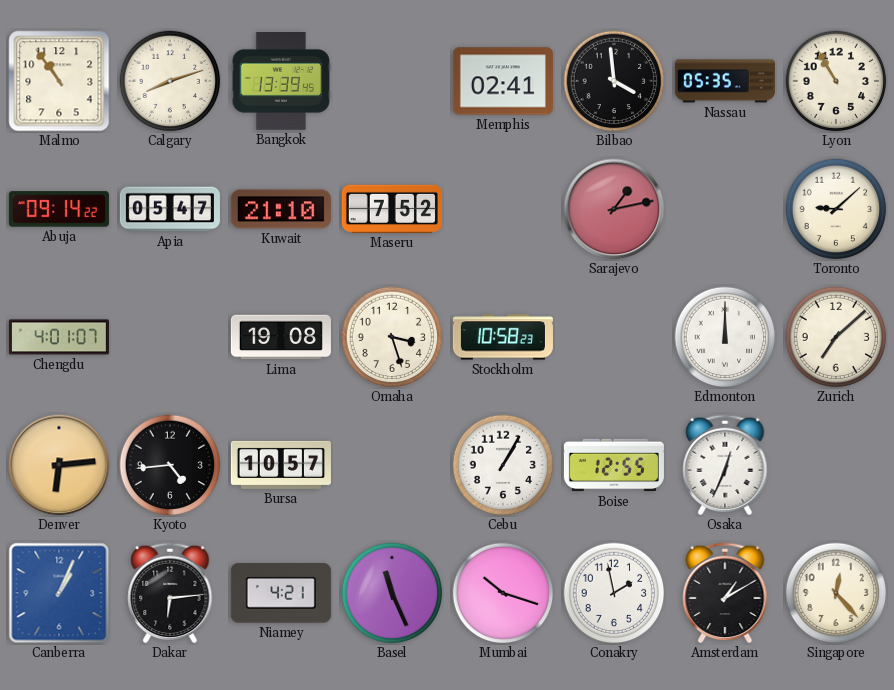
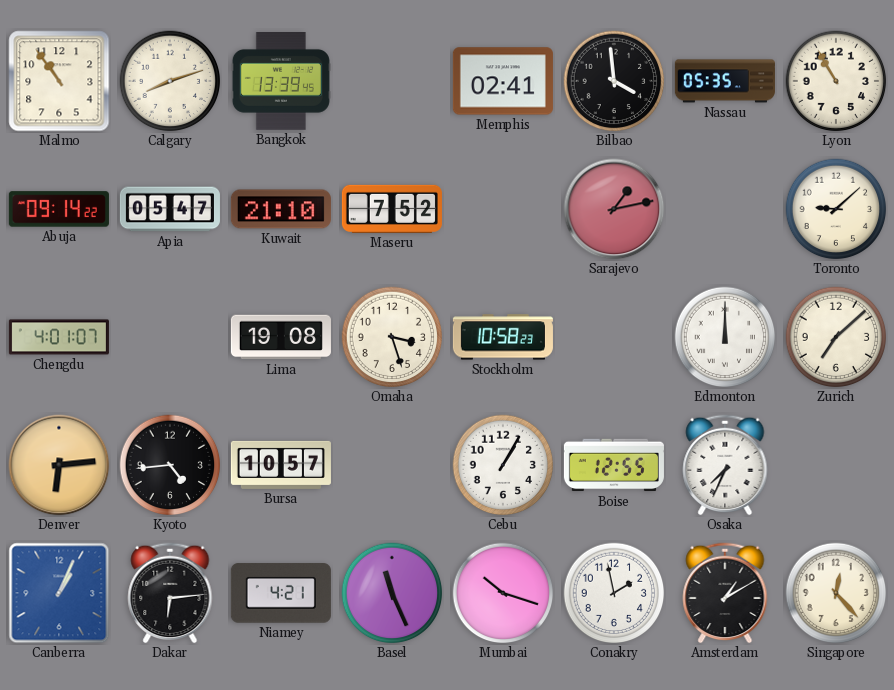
Osaka: 12:34 -> 7:34
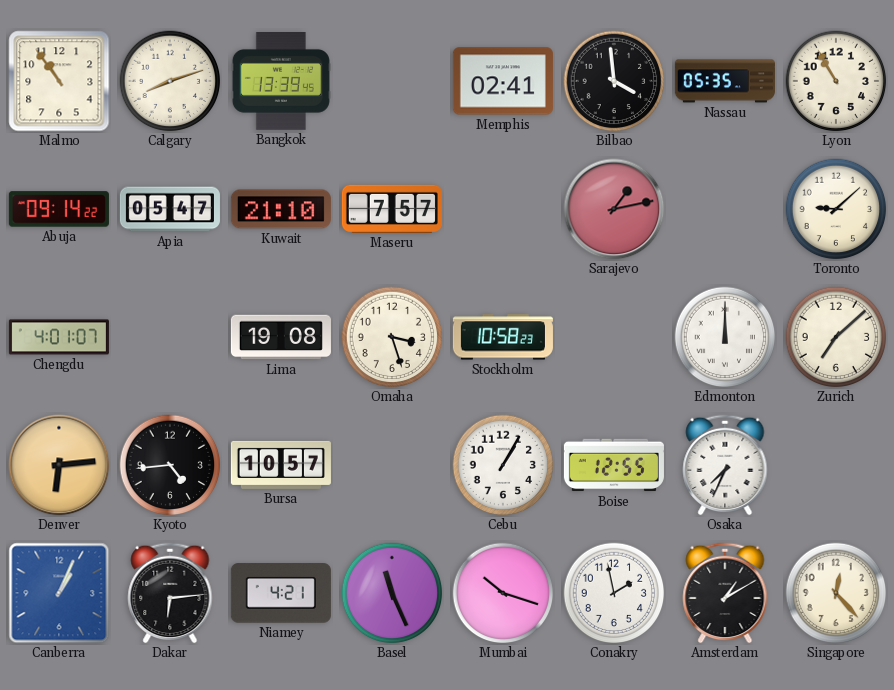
Maseru: 7:52 -> 7:57
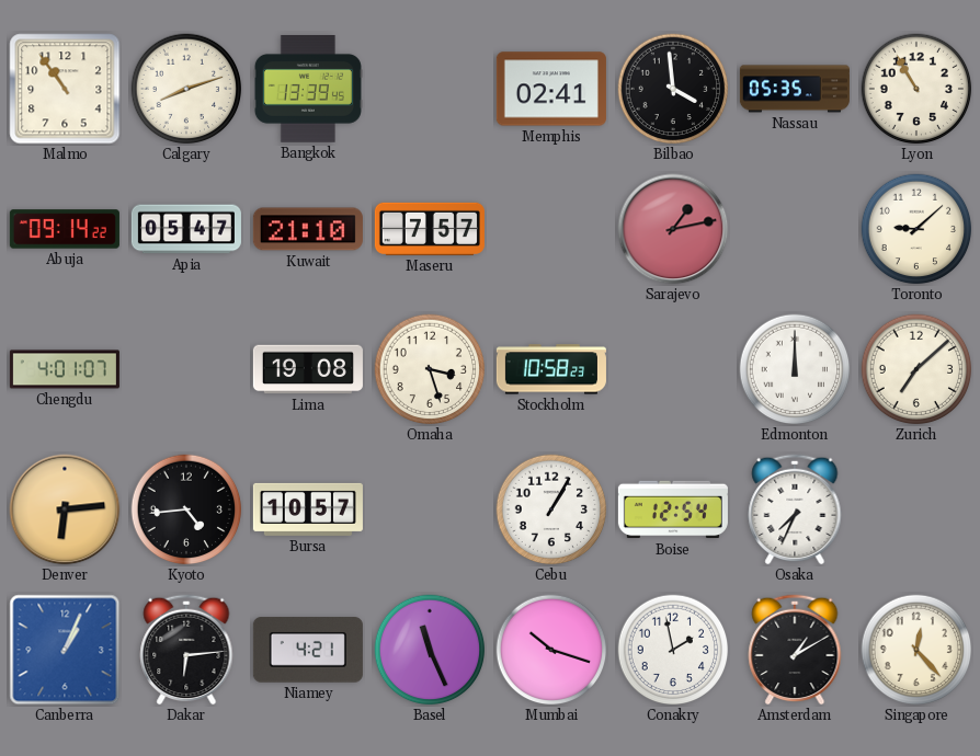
Boise: 12:55 -> 12:54
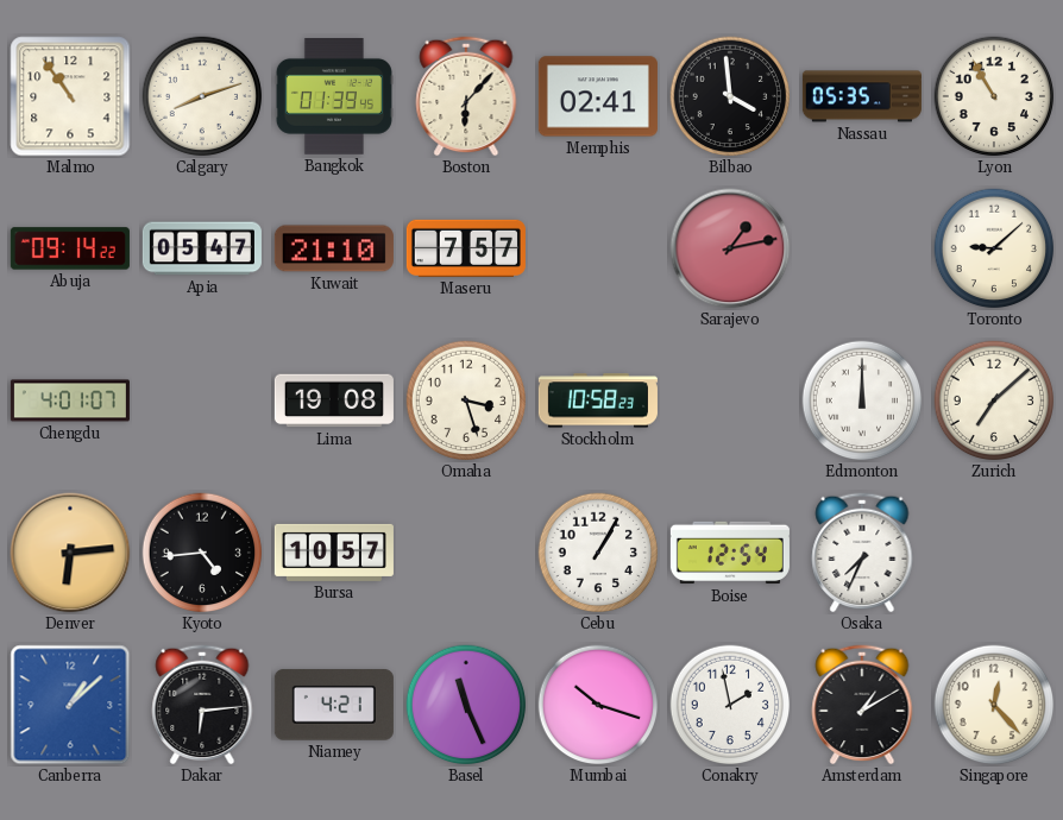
Bangkok: 13:39 -> 01:39
Boston: none -> 6:07
Canberra: 1:04 -> 1:08
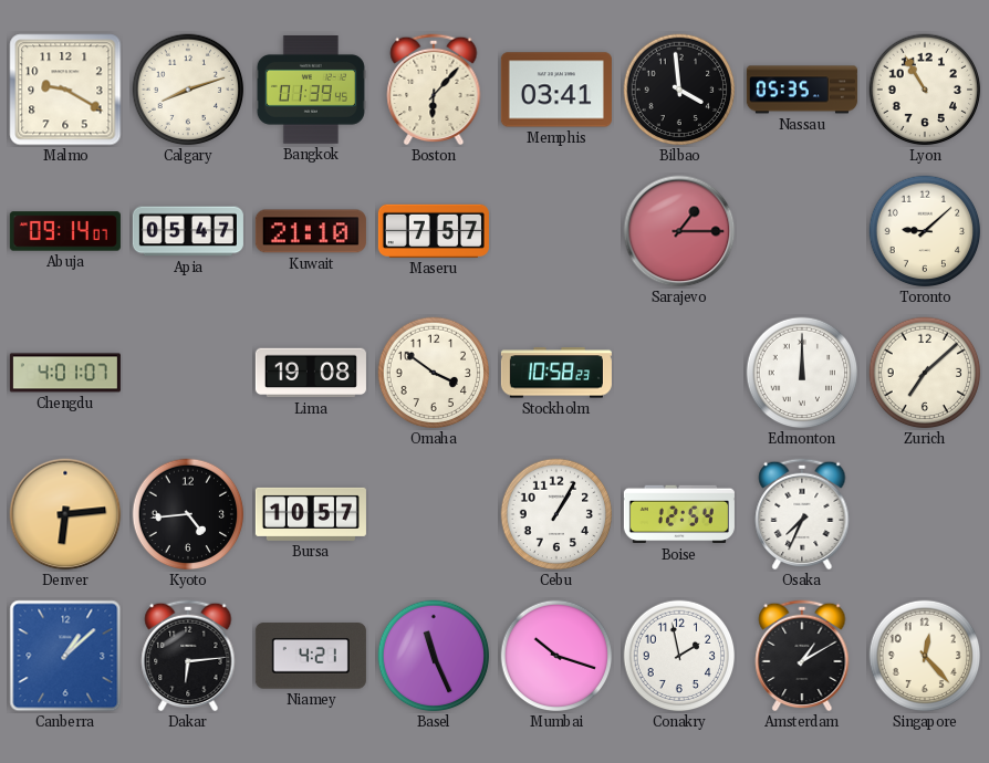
Malmo: 10:54 -> 9:20
Memphis: 02:41 -> 03:41
Abuja: 09:14:22 -> 09:14:07
Sarajevo: 1:13 -> 1:15
Omaha: 3:27 -> 3:51
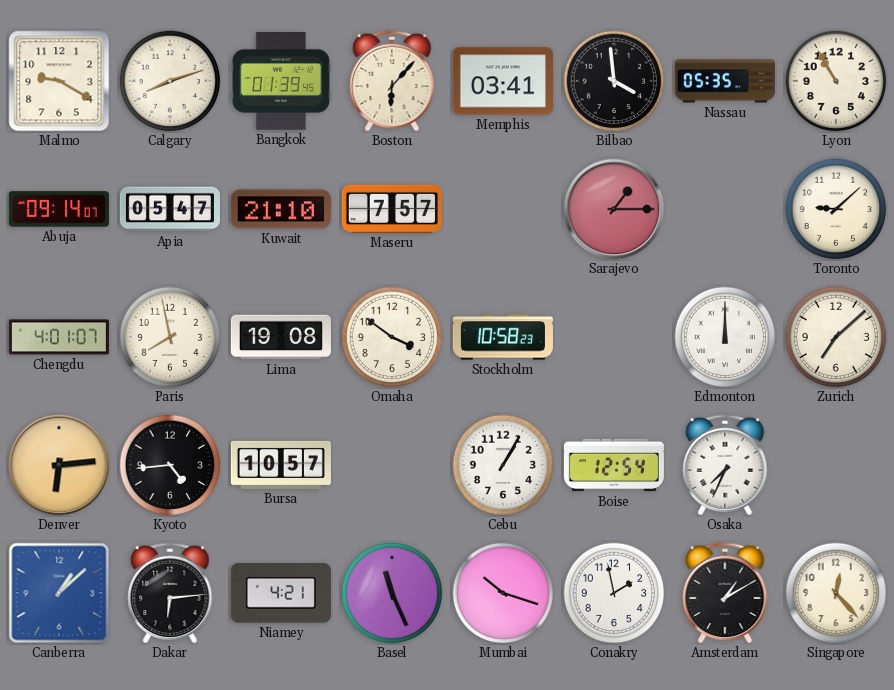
Paris: none -> 7:58
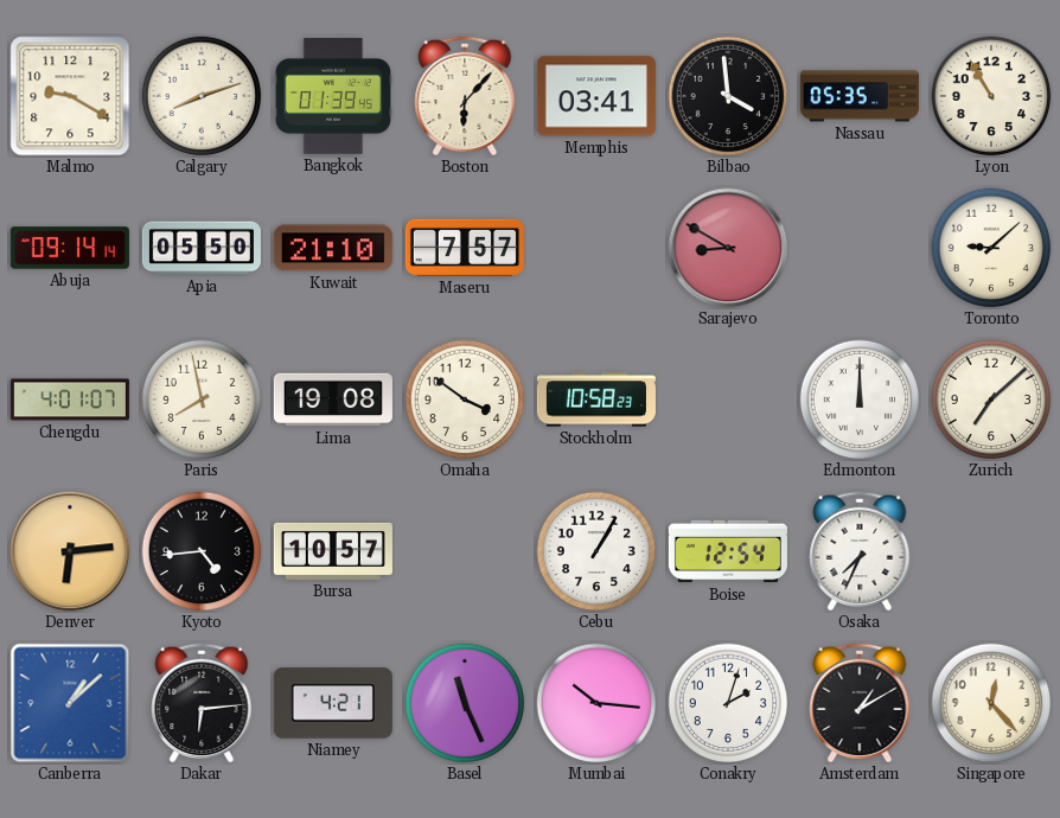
Abuja: 09:14:07 -> 09:14:14
Apia: 05:47 -> 05:50
Sarajevo: 1:15 -> 8:50
Mumbai: 10:18 -> 10:16
Conakry: 1:58 -> 2:03
